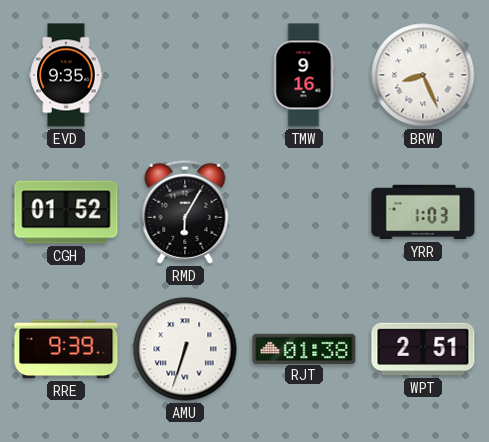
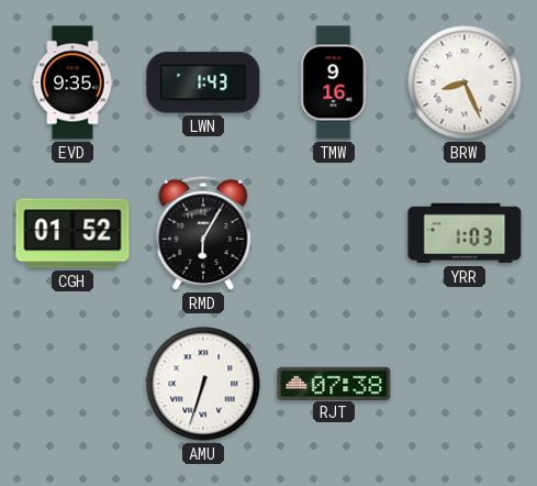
LWN: none -> 1:43
RRE: 9:39 -> none
RJT: 01:38 -> 07:38
WPT: 2:51 -> none
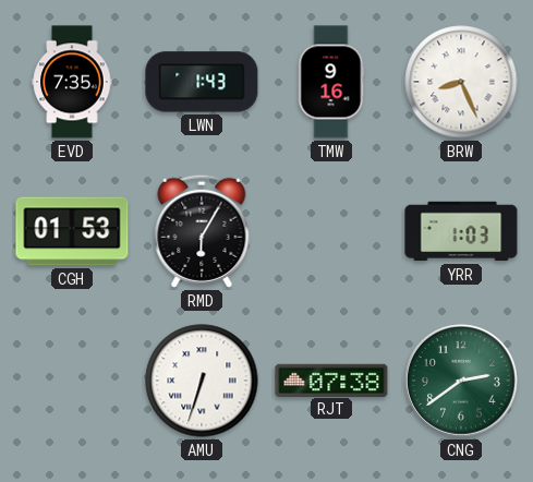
EVD: 9:35 -> 7:35
CGH: 01:52 -> 01:53
CNG: none -> 2:39
